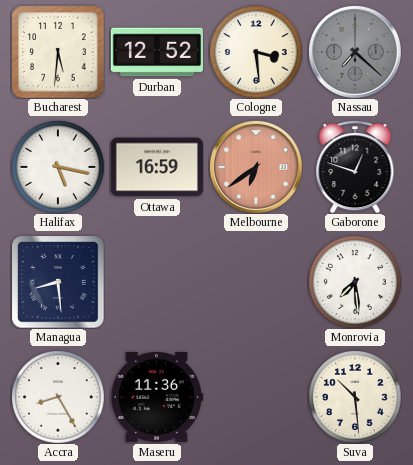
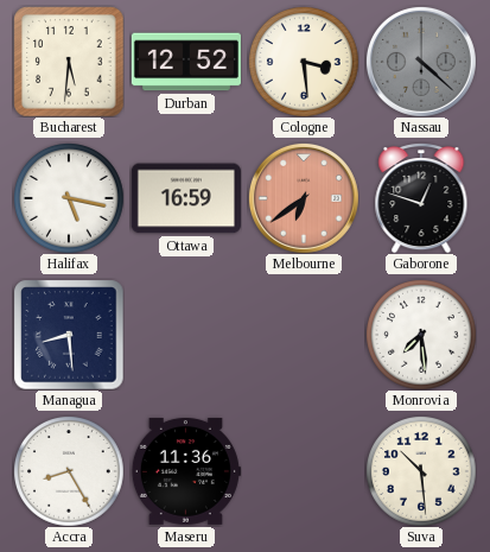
Nassau: 7:22 -> 4:22
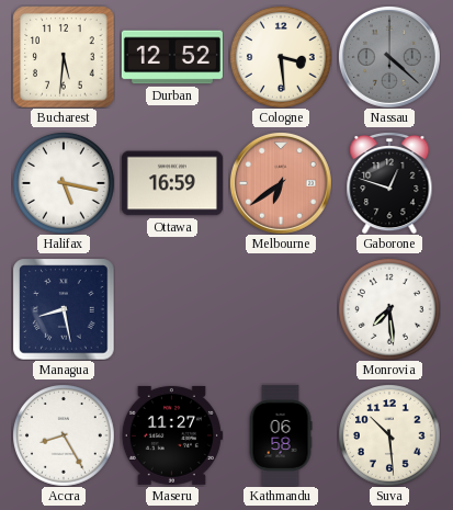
Managua: 8:29 -> 8:28
Maseru: 11:36 -> 11:27
Kathmandu: none -> 06:58
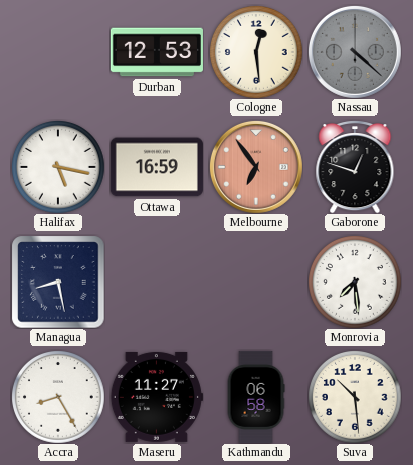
Bucharest: 5:31 -> none
Durban: 12:52 -> 12:53
Cologne: 3:29 -> 12:29
Melbourne: 6:39 -> 6:54
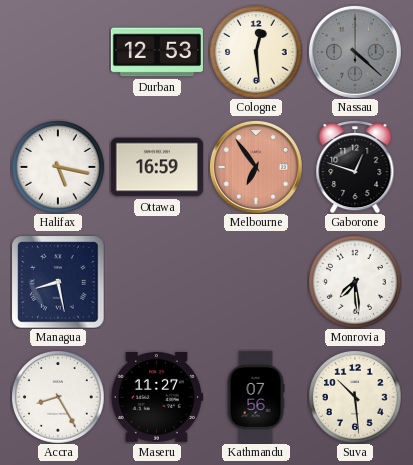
Kathmandu: 06:58 -> 07:56
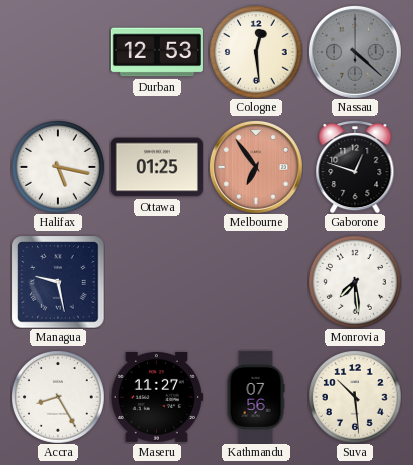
Ottawa: 16:59 -> 01:25
Managua: 8:28 -> 9:28
